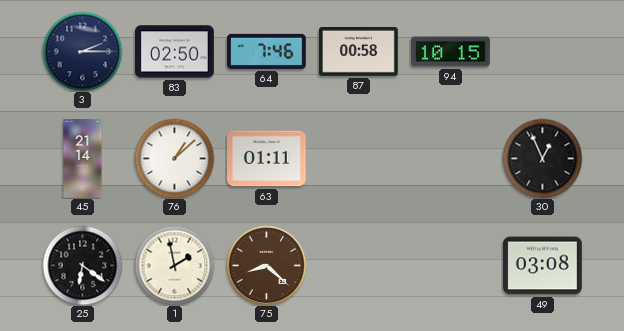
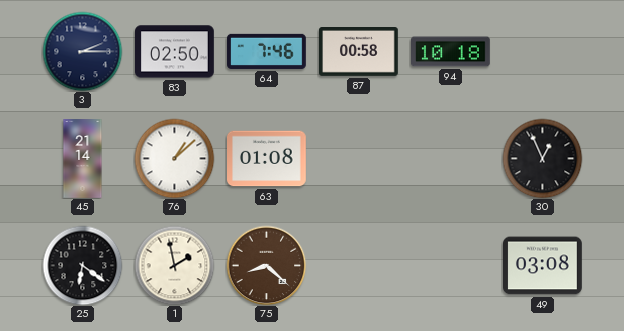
94: 10:15 -> 10:18
63: 01:11 -> 01:08
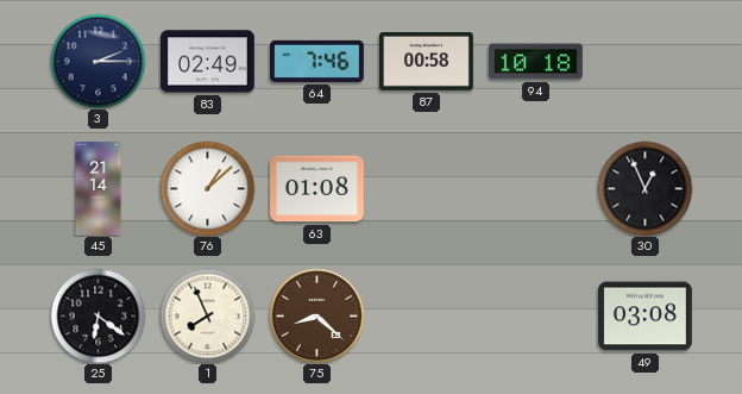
83: 02:50 -> 02:49
1: 1:58 -> 7:56
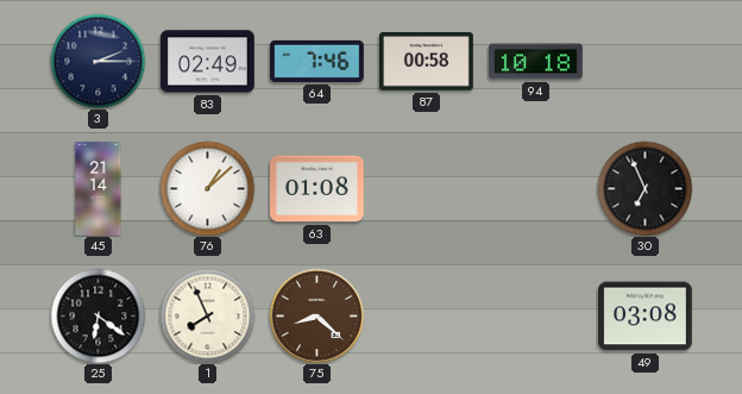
30: 12:56 -> 6:56
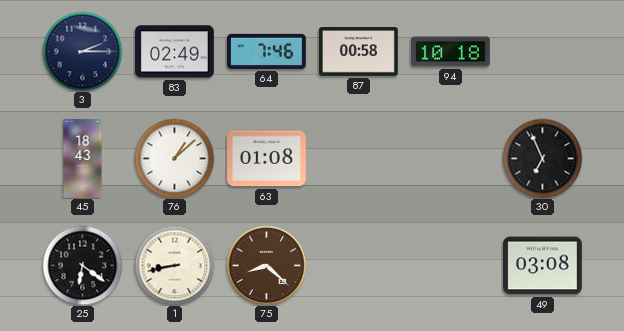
45: 21:14 -> 18:43
1: 7:56 -> 8:43
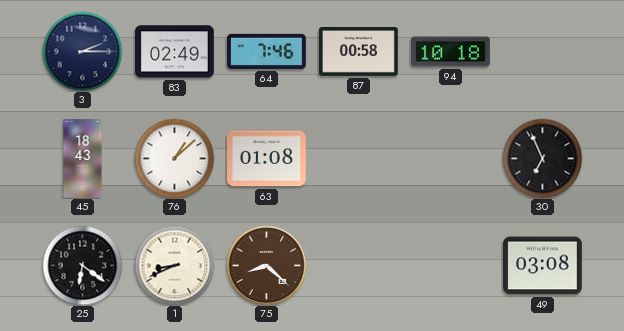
1: 8:43 -> 8:41
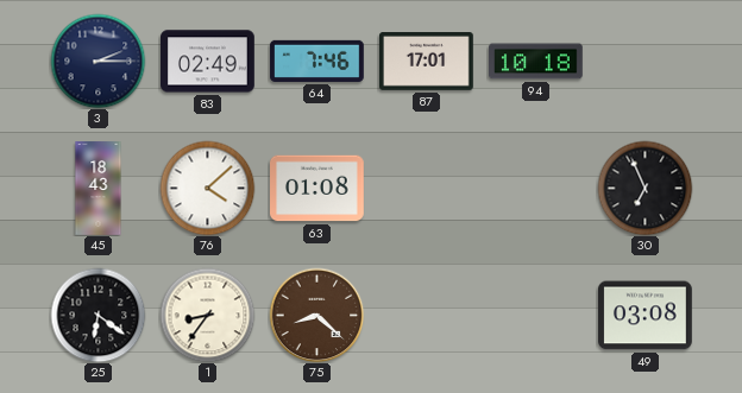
87: 00:58 -> 17:01
76: 1:08 -> 4:08
1: 8:41 -> 8:36
